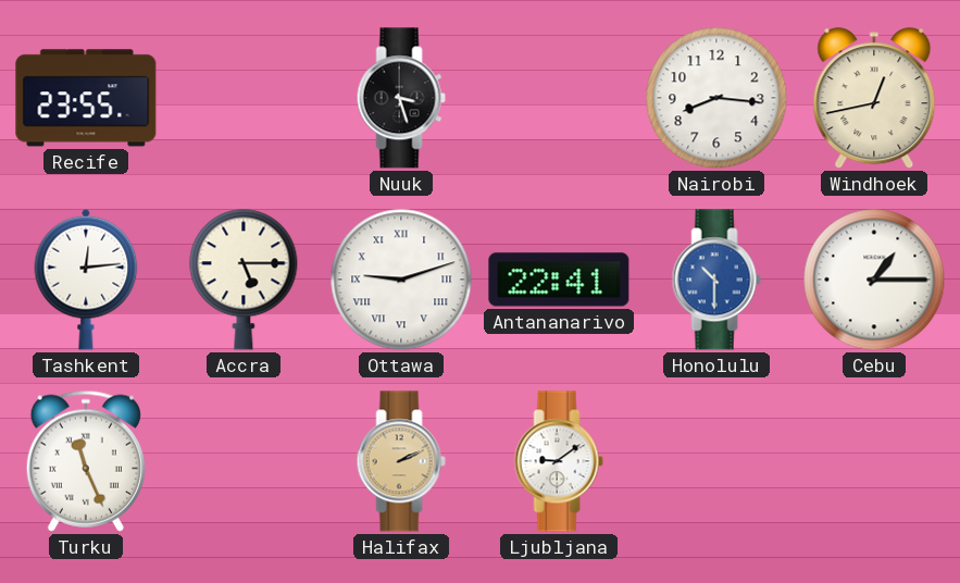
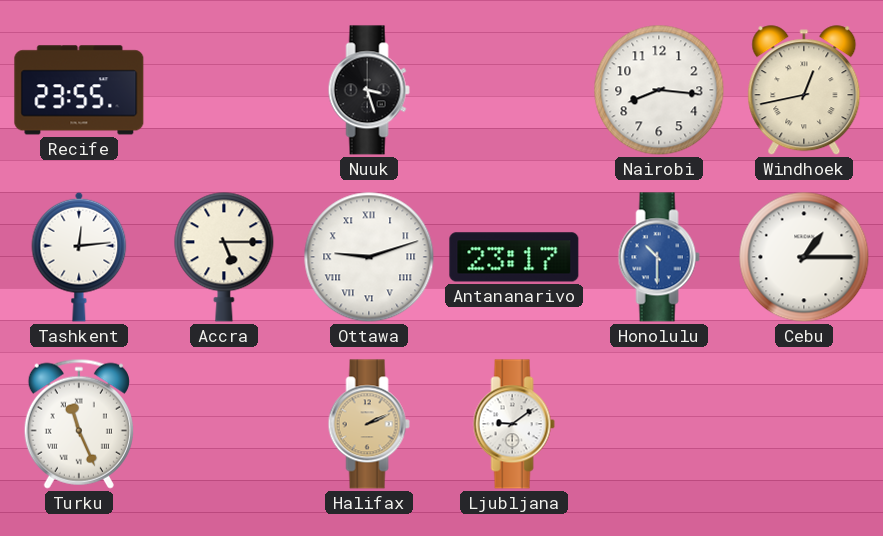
Antananarivo: 22:41 -> 23:17
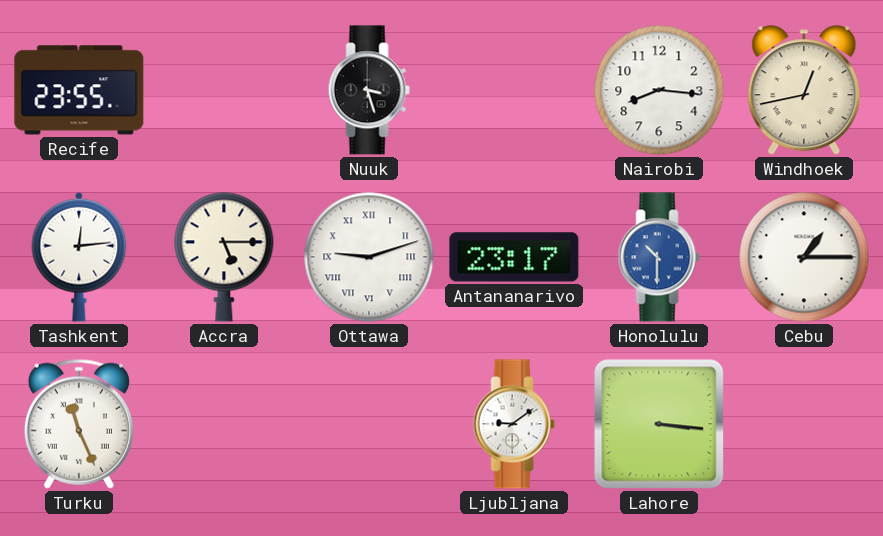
Halifax: 2:11 -> none
Lahore: none -> 3:16
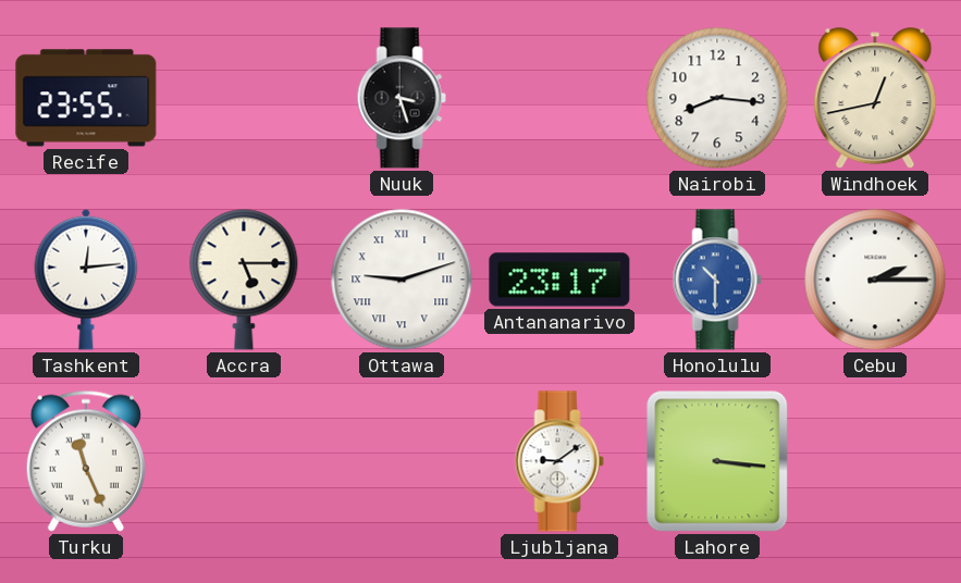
Cebu: 1:15 -> 2:15
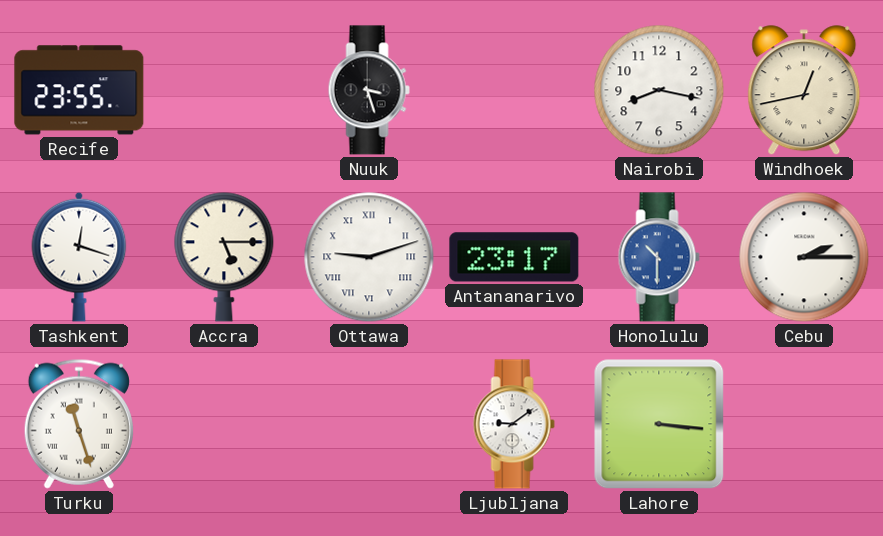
Nairobi: 8:16 -> 8:17
Tashkent: 12:14 -> 12:18
Turku: 11:26 -> 11:27
